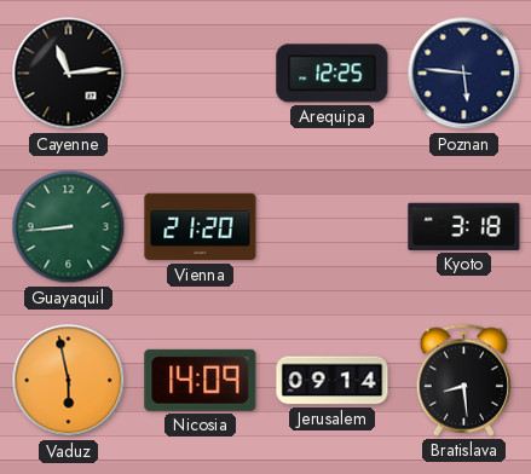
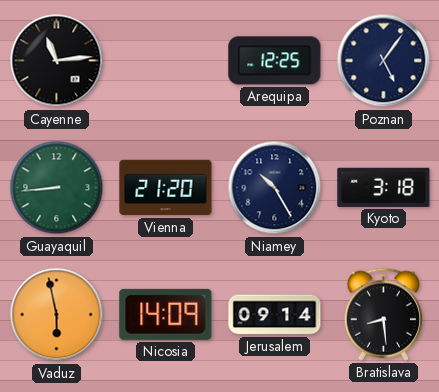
Poznan: 5:46 -> 5:06
Niamey: none -> 10:25
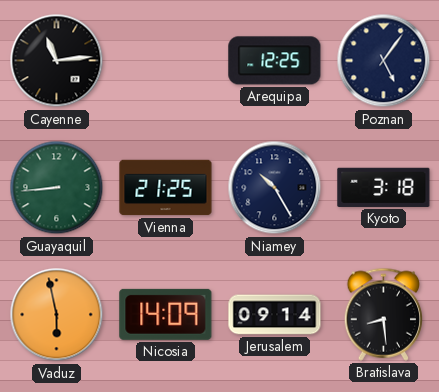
Vienna: 21:20 -> 21:25
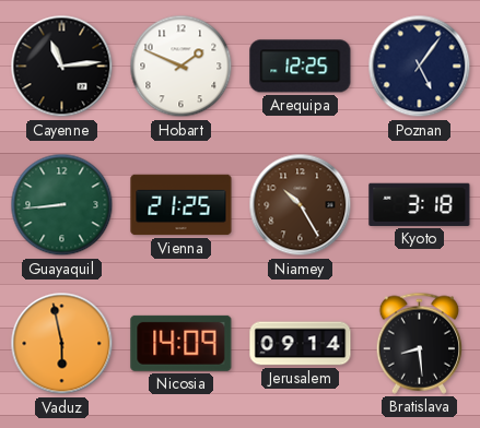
Hobart: none -> 1:49
Niamey dial: navy -> brown
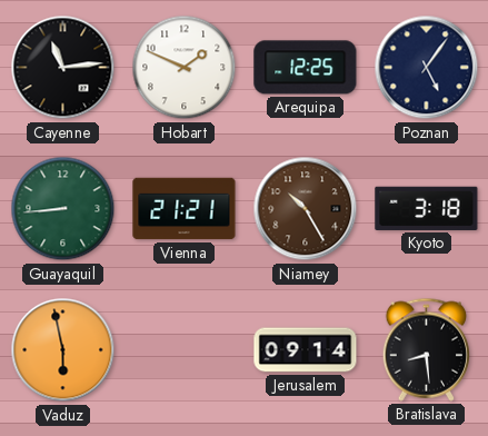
Vienna: 21:25 -> 21:21
Nicosia: 14:09 -> none
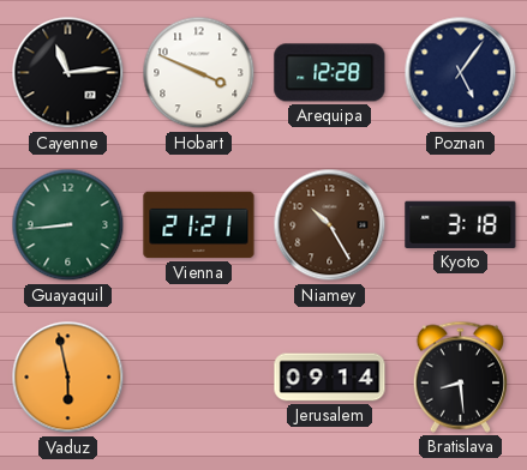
Hobart: 1:49 -> 3:49
Arequipa: 12:25 -> 12:28
